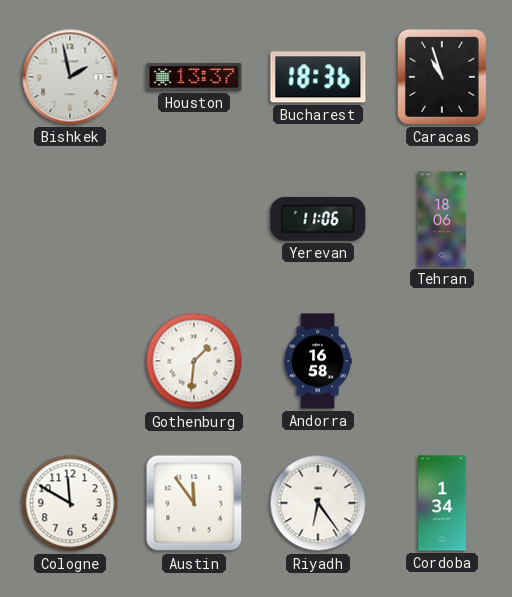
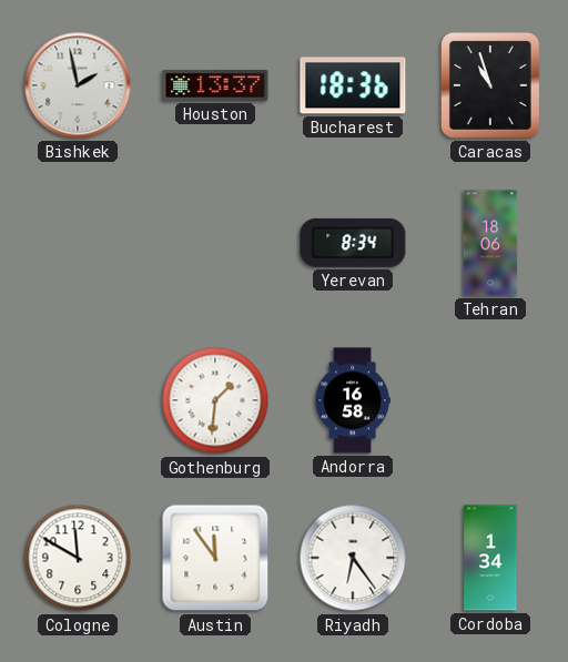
Yerevan: 11:06 -> 8:34
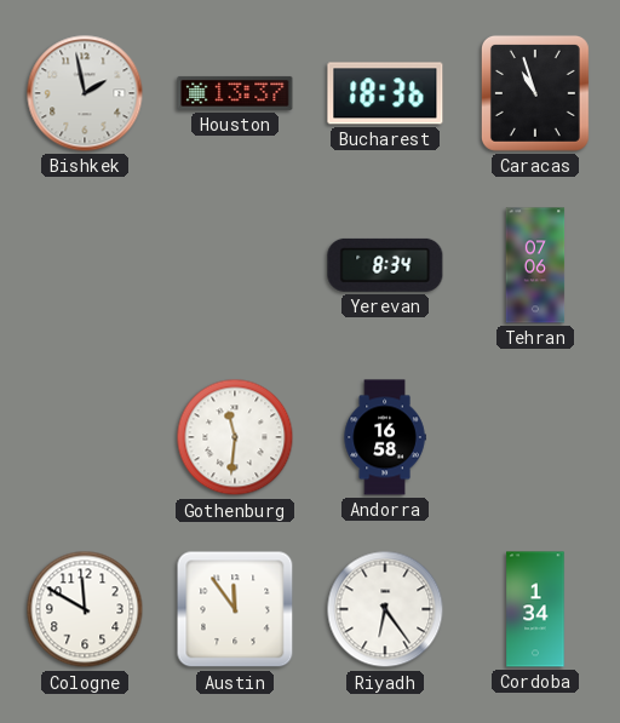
Tehran: 18:06 -> 07:06
Gothenburg: 1:31 -> 11:31
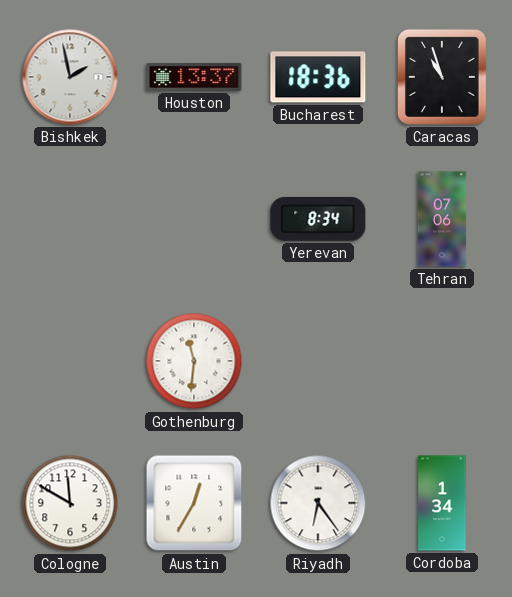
Andorra: 16:58 -> none
Austin: 11:54 -> 12:35
